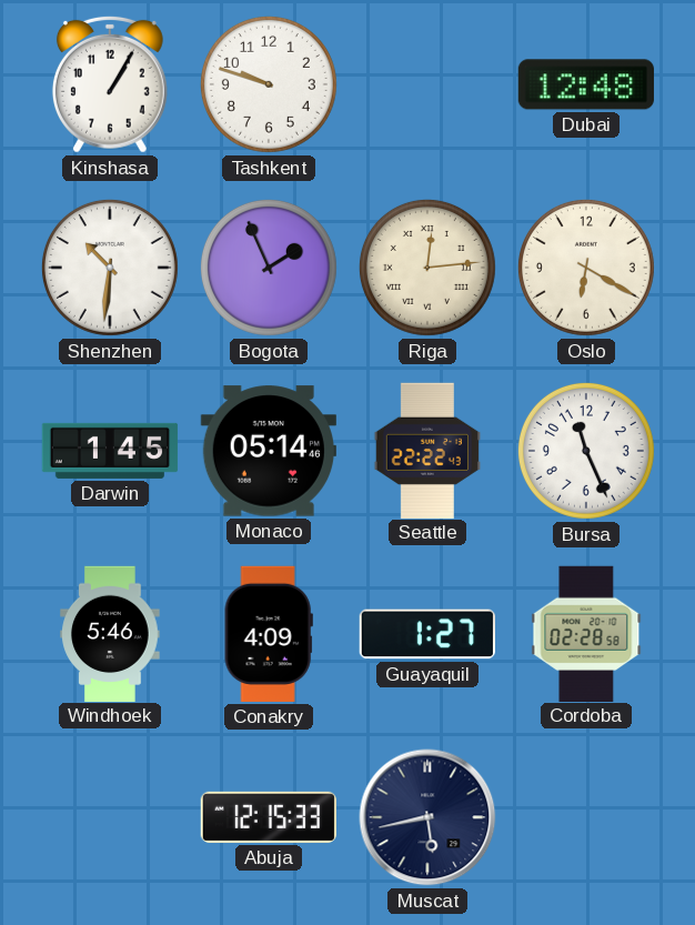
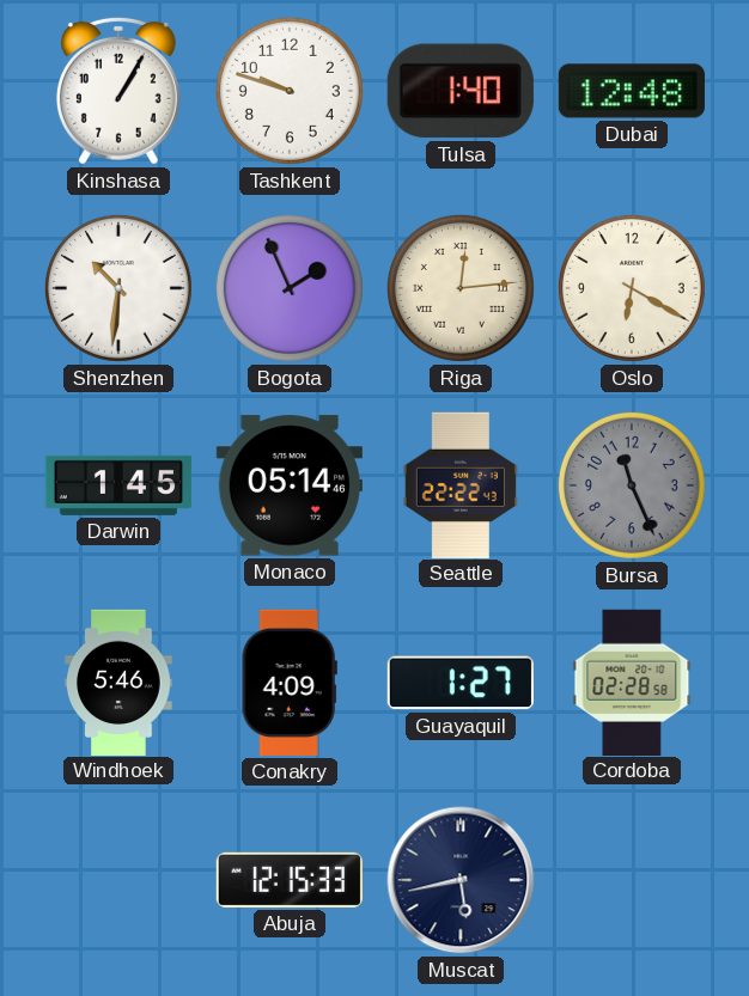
Tulsa: none -> 1:40
Bursa dial: white -> grey
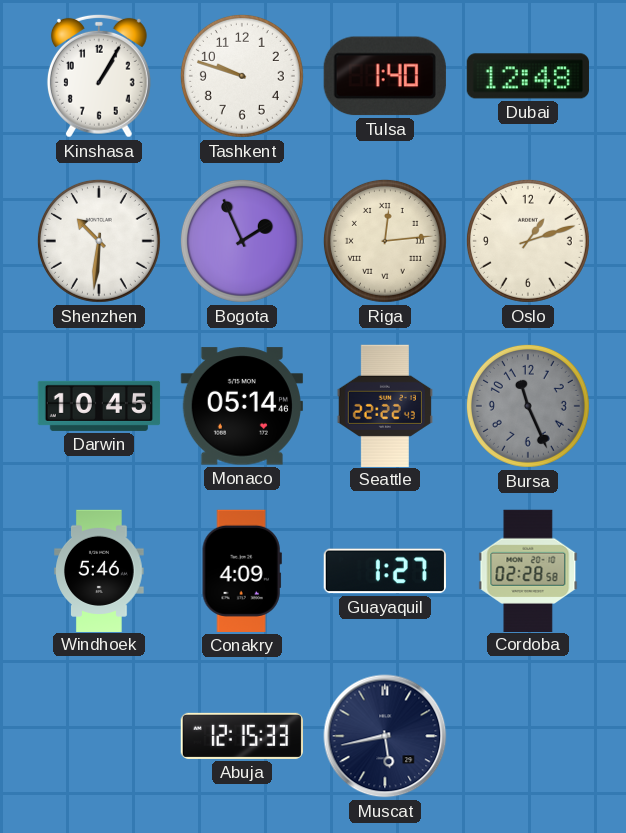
Oslo: 6:20 -> 1:12
Darwin: 1:45 -> 10:45
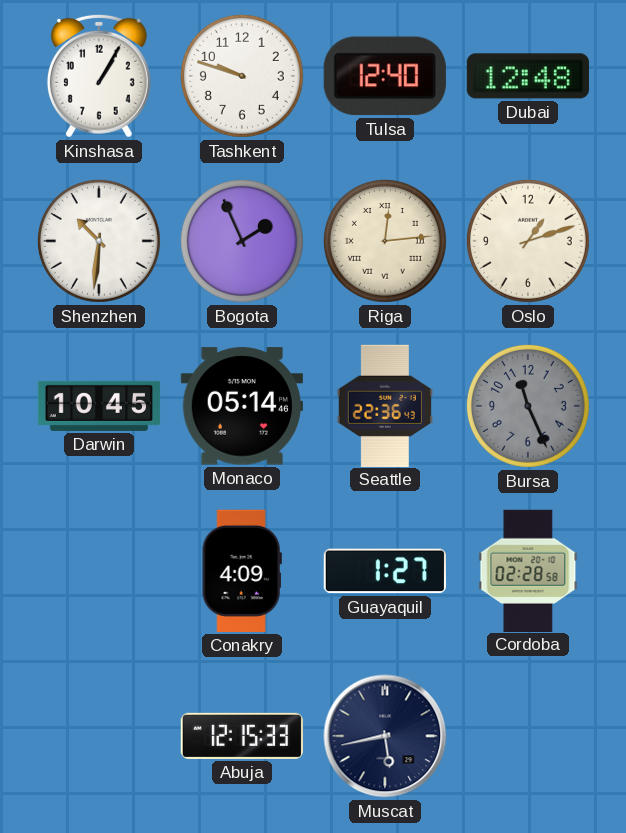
Tulsa: 1:40 -> 12:40
Seattle: 22:22 -> 22:36
Windhoek: 5:46 -> none
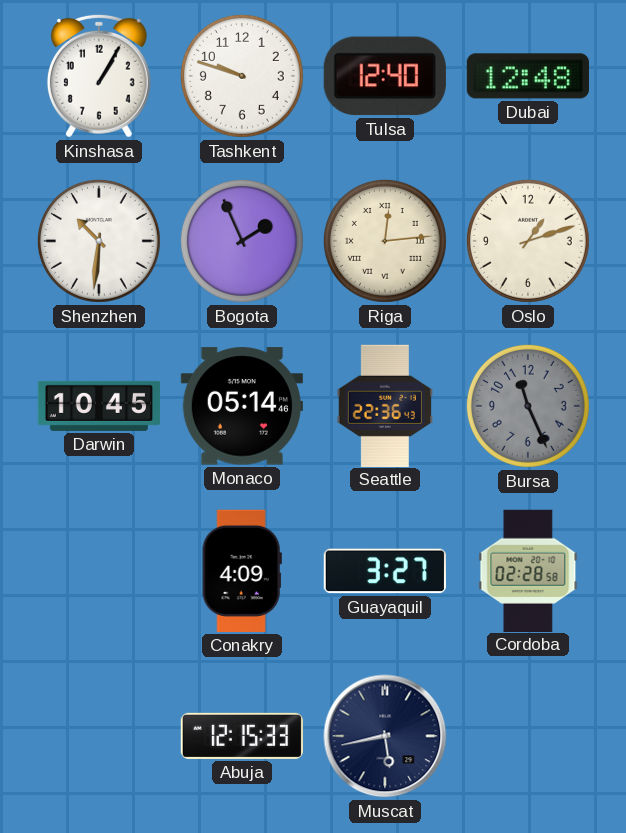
Guayaquil: 1:27 -> 3:27
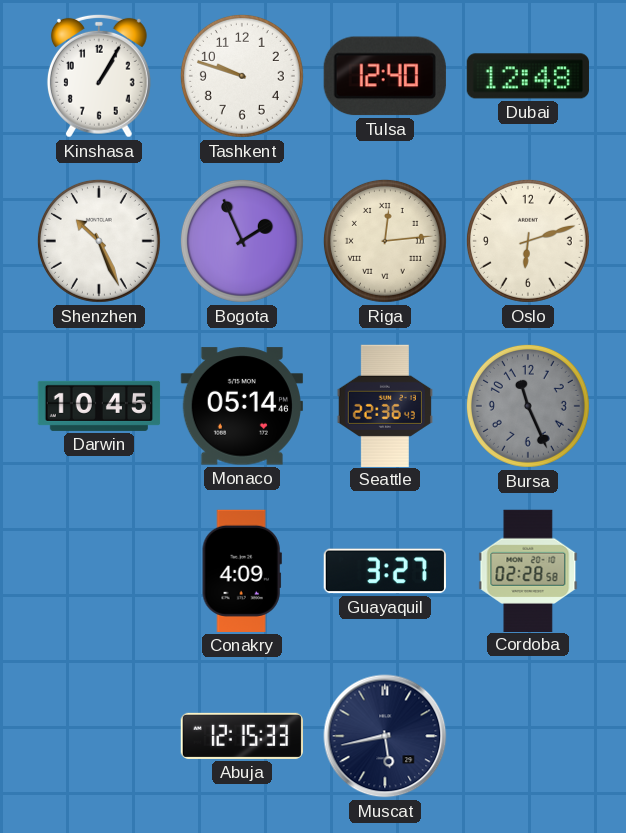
Shenzhen: 10:31 -> 10:26
Oslo: 1:12 -> 6:12
